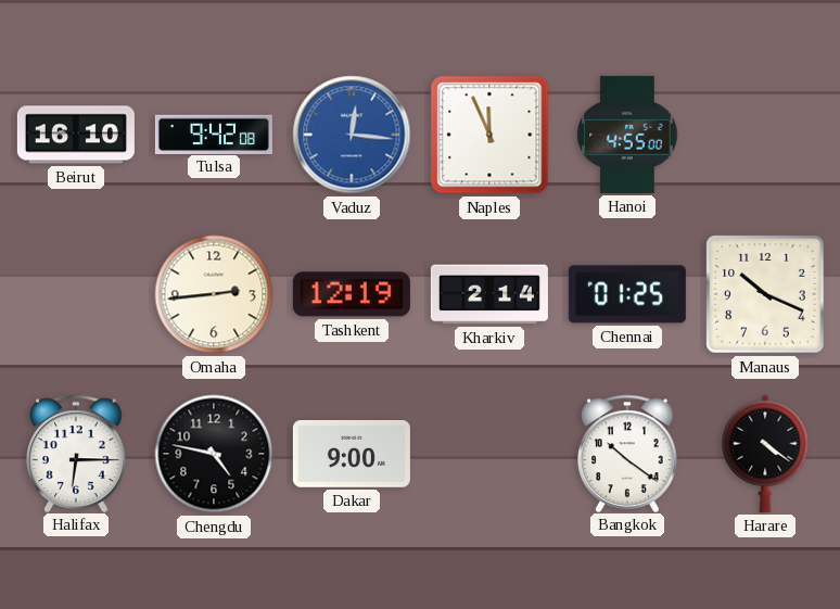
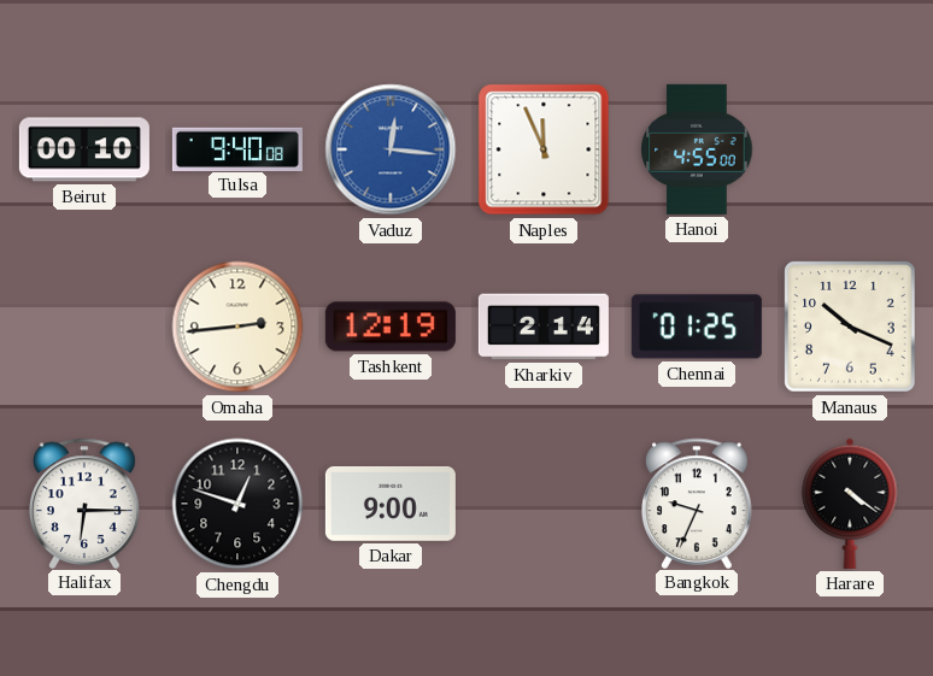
Beirut: 16:10 -> 00:10
Tulsa: 9:42 -> 9:40
Chengdu: 4:47 -> 12:48
Bangkok: 10:21 -> 9:34
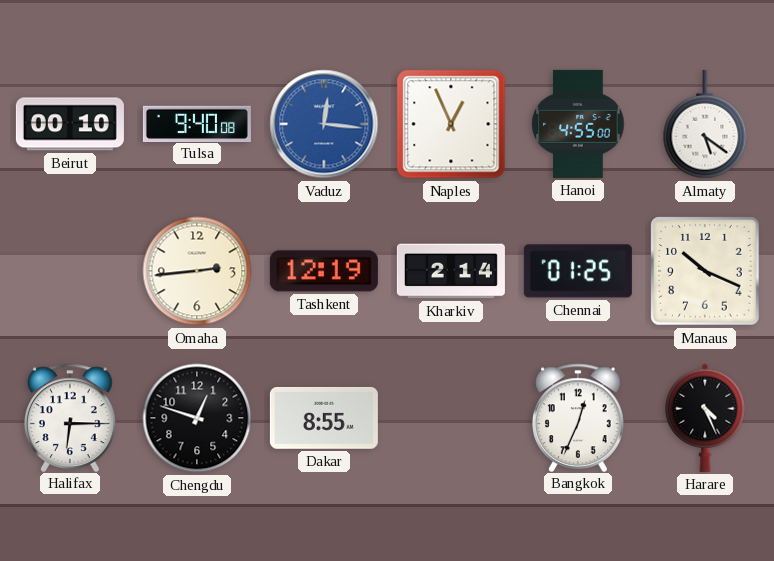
Naples: 11:56 -> 12:56
Almaty: none -> 5:21
Dakar: 9:00 -> 8:55
Bangkok: 9:34 -> 12:34
Harare: 4:21 -> 4:26
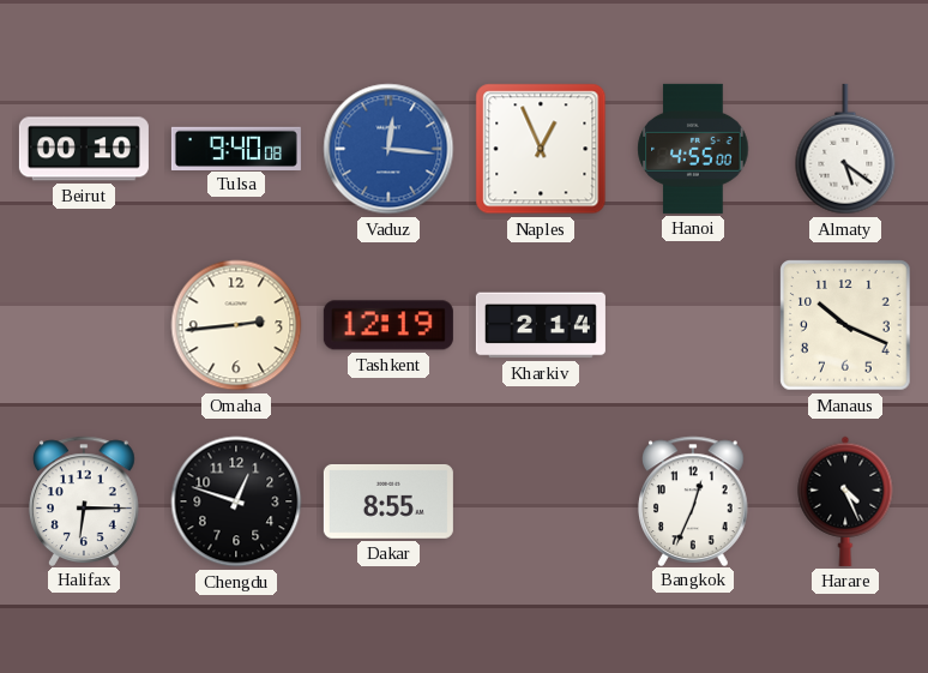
Chennai: 01:25 -> none
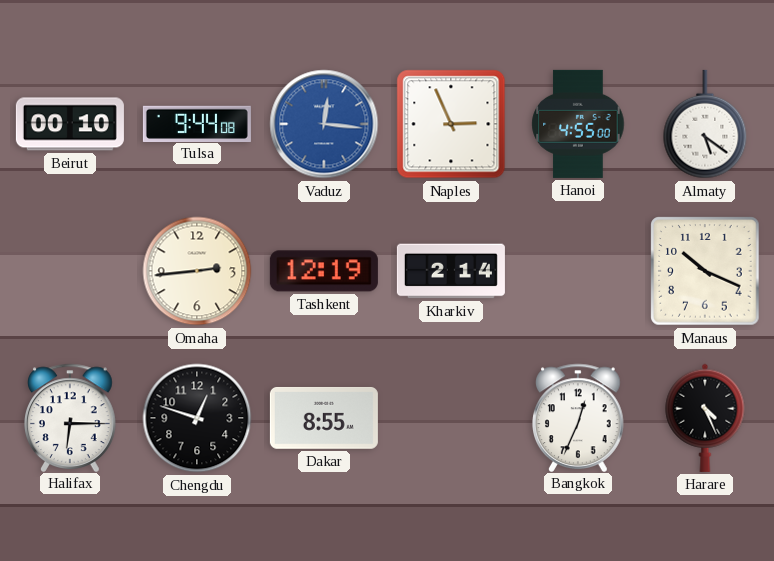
Tulsa: 9:40 -> 9:44
Naples: 12:56 -> 2:56
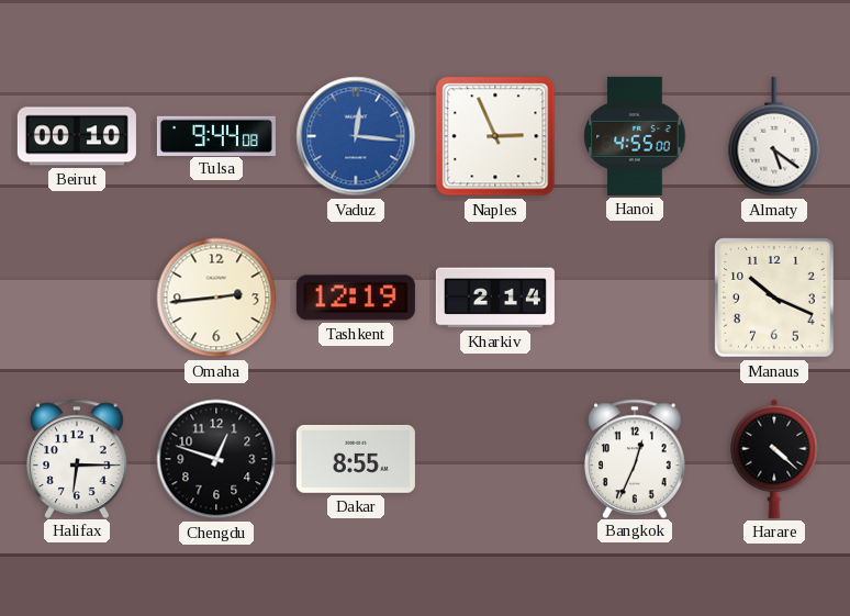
Harare: 4:26 -> 4:22
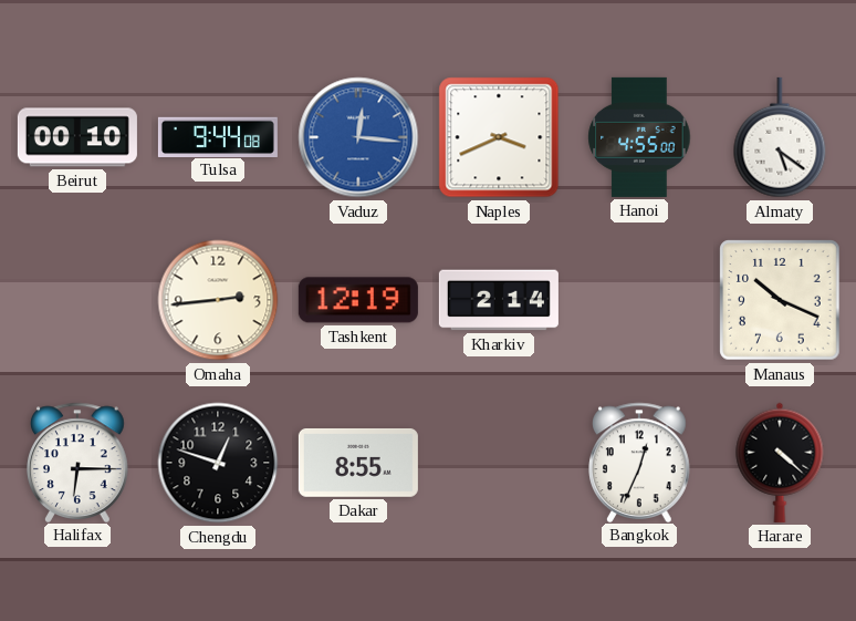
Naples: 2:56 -> 3:41
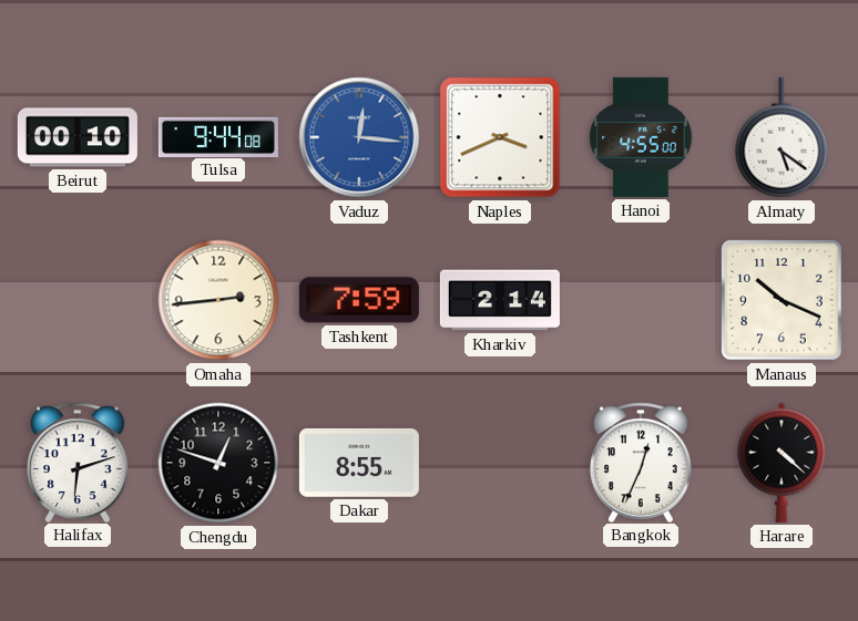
Tashkent: 12:19 -> 7:59
Halifax: 6:15 -> 6:12
